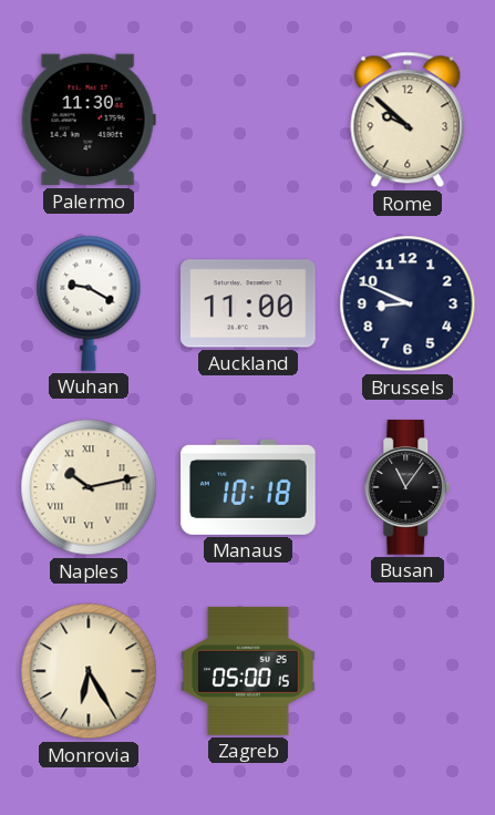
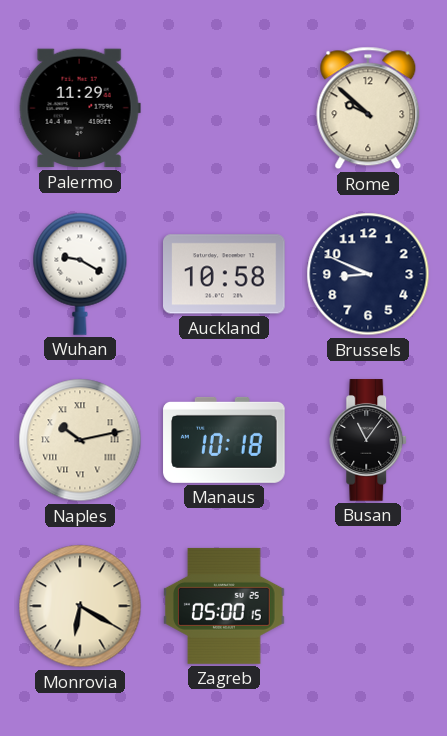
Palermo: 11:30 -> 11:29
Auckland: 11:00 -> 10:58
Monrovia: 6:25 -> 6:20
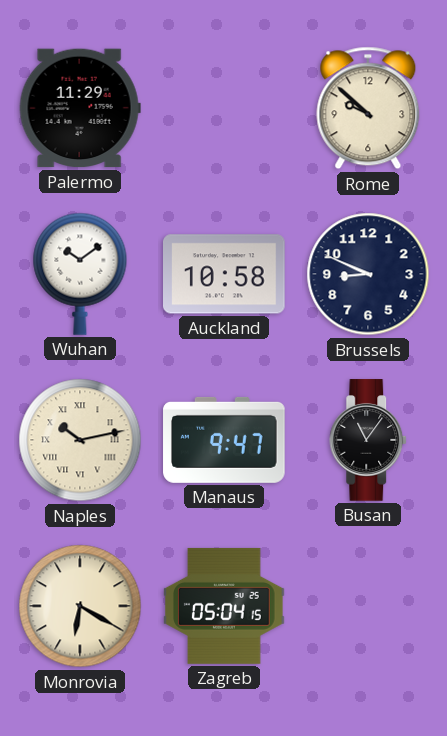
Wuhan: 9:20 -> 10:09
Manaus: 10:18 -> 9:47
Zagreb: 05:00 -> 05:04
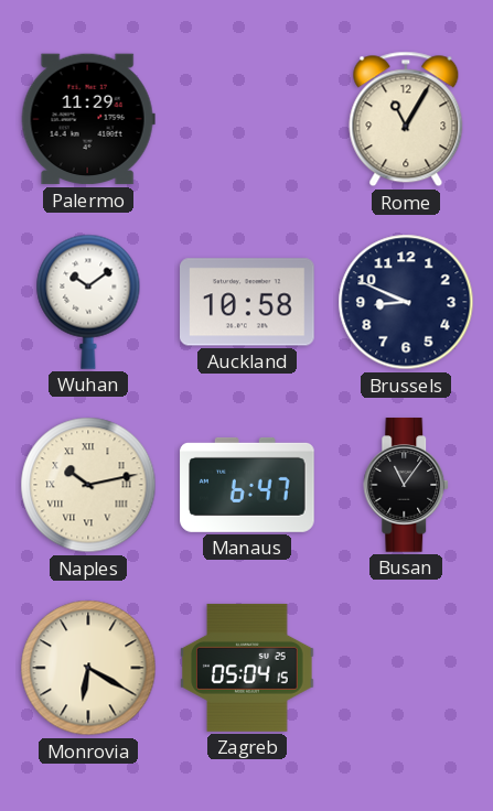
Rome: 9:52 -> 11:05
Manaus: 9:47 -> 6:47
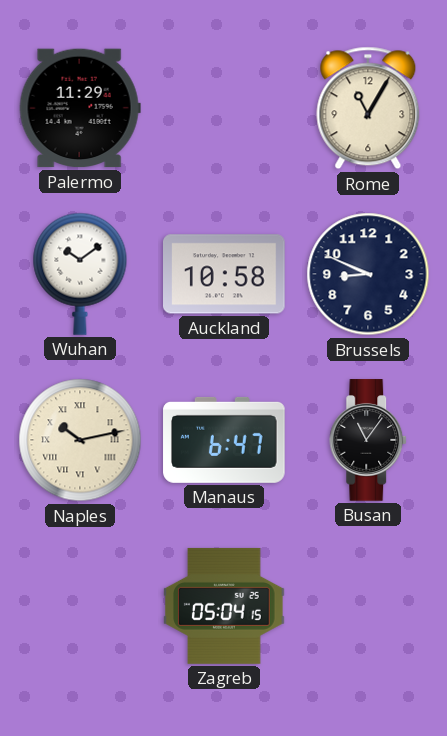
Monrovia: 6:20 -> none
